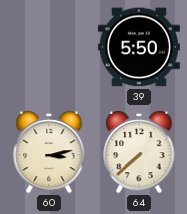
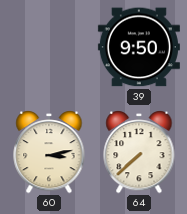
39: 5:50 -> 9:50
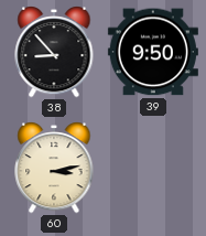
38: none -> 8:53
64: 7:38 -> none
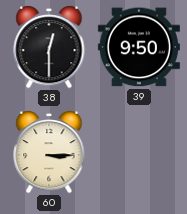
38: 8:53 -> 12:30
60: 3:13 -> 3:15
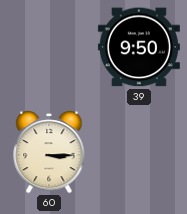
38: 12:30 -> none
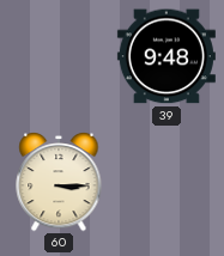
39: 9:50 -> 9:48
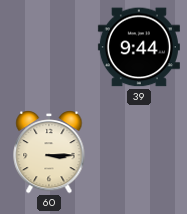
39: 9:48 -> 9:44
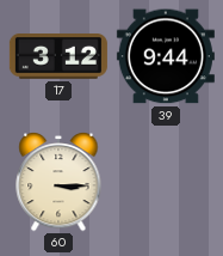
17: none -> 3:12
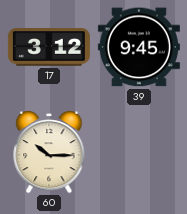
39: 9:44 -> 9:45
60: 3:15 -> 10:15
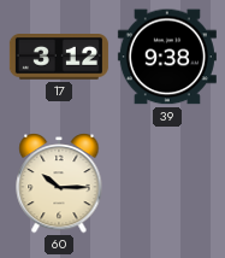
39: 9:45 -> 9:38
